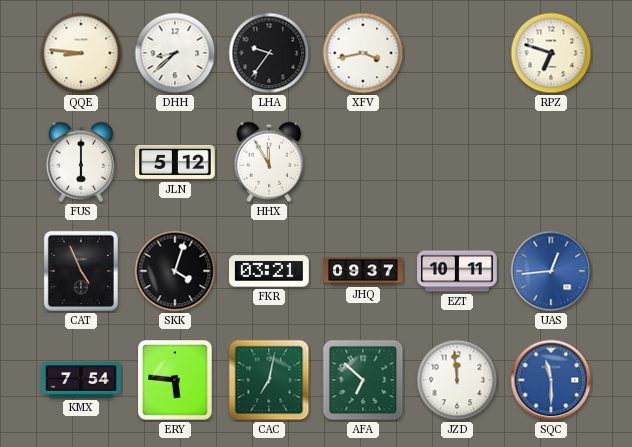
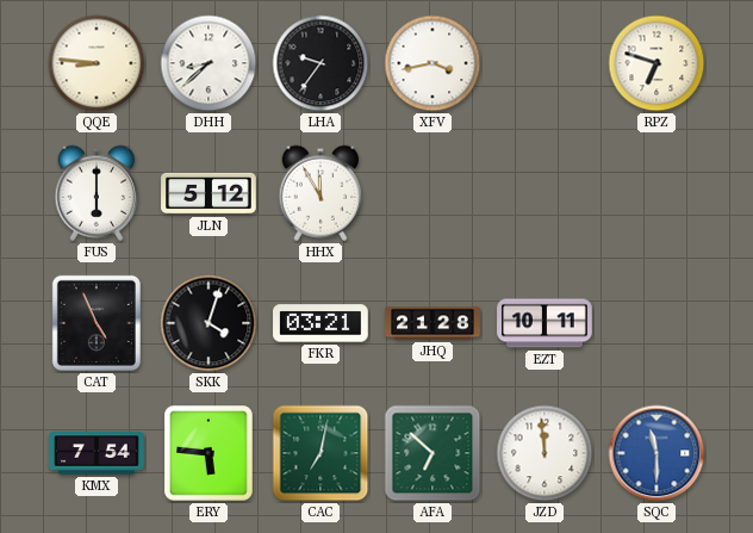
JHQ: 09:37 -> 21:28
UAS: 12:44 -> none
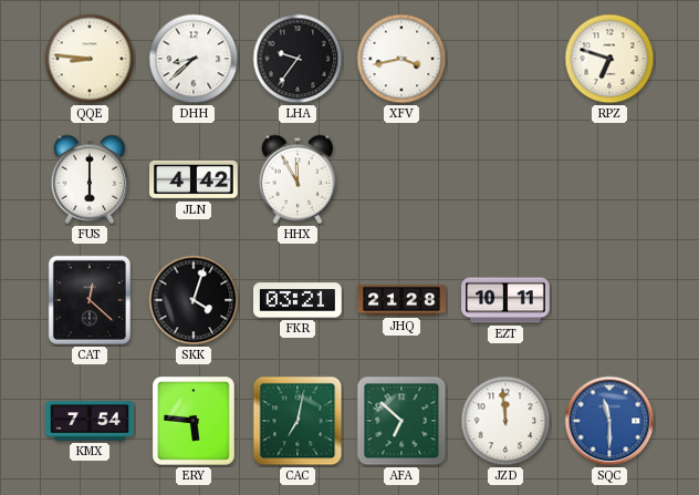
JLN: 5:12 -> 4:42
CAT: 4:56 -> 12:22
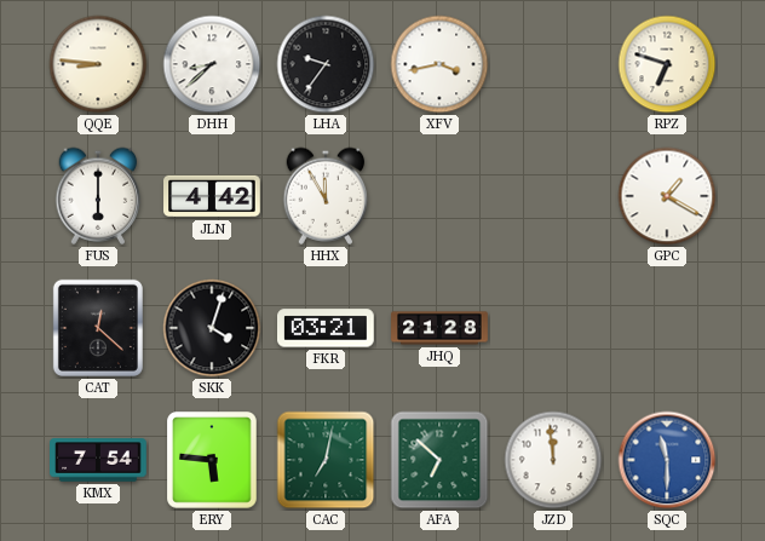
GPC: none -> 1:20
EZT: 10:11 -> none
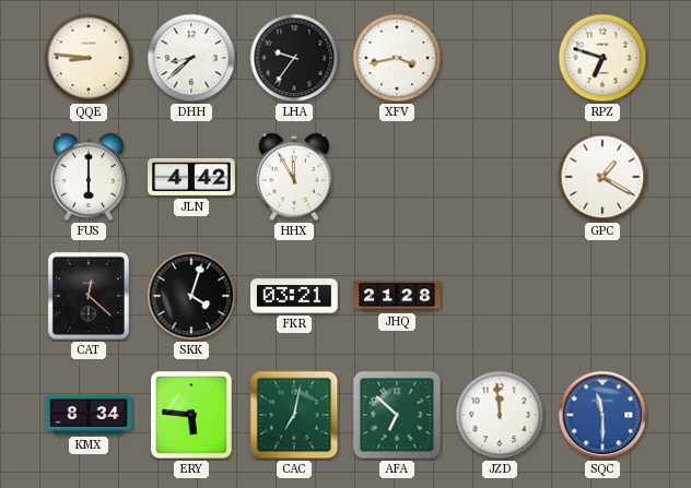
KMX: 7:54 -> 8:34
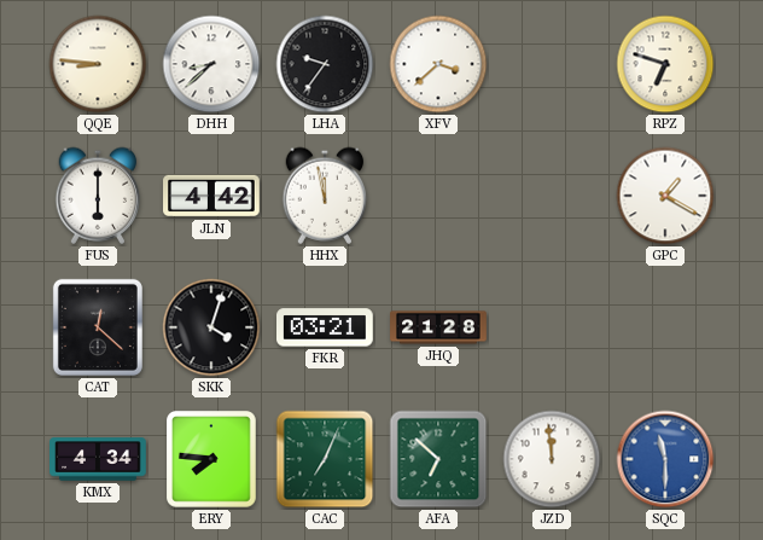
XFV: 3:43 -> 3:38
HHX: 11:55 -> 11:58
KMX: 8:34 -> 4:34
ERY: 5:46 -> 7:46
CAC: 7:02 -> 7:04
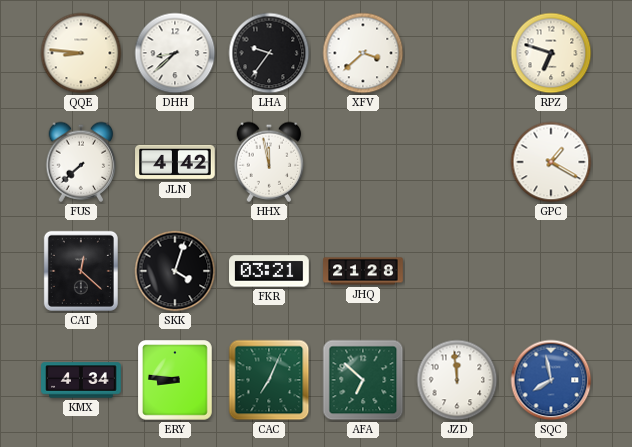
FUS: 6:00 -> 7:38
ERY: 7:46 -> 8:46
SQC: 11:30 -> 7:58
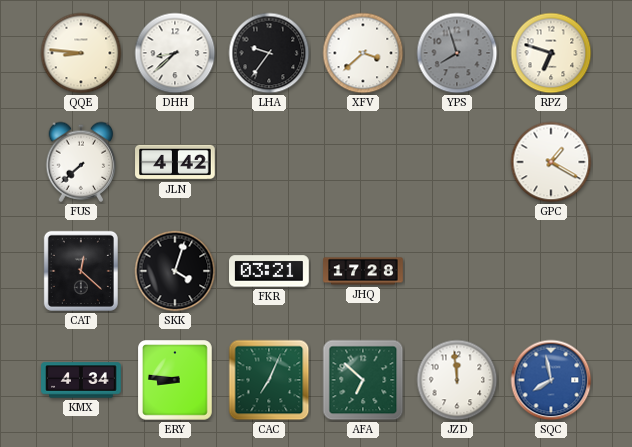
YPS: none -> 7:57
HHX: 11:58 -> none
JHQ: 21:28 -> 17:28
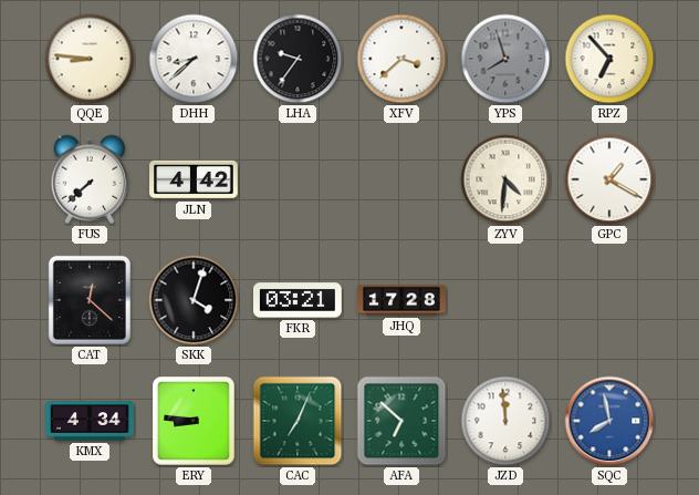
RPZ: 6:48 -> 6:53
ZYV: none -> 4:31
